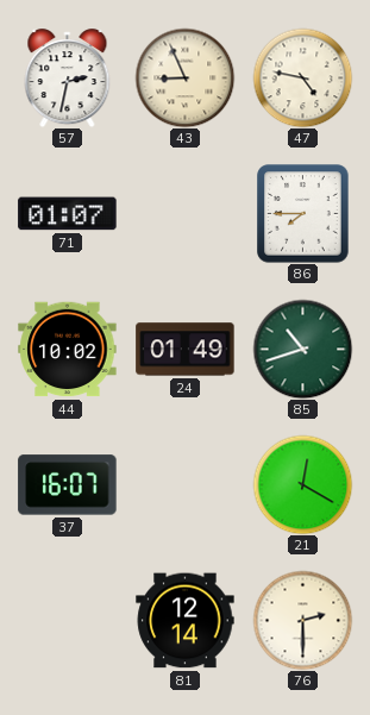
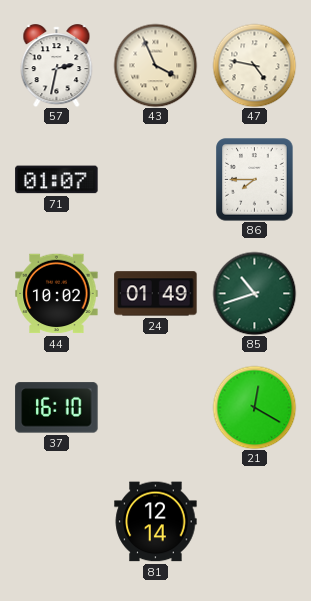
43: 8:56 -> 3:56
37: 16:07 -> 16:10
76: 2:30 -> none
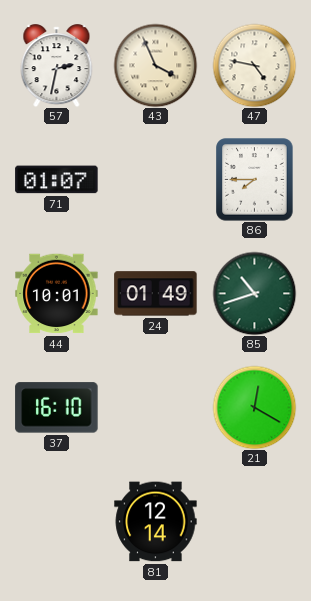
44: 10:02 -> 10:01
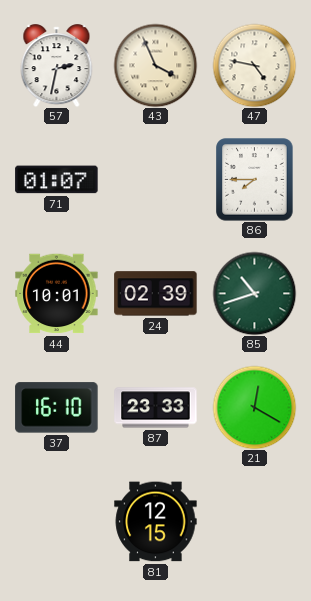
24: 01:49 -> 02:39
87: none -> 23:33
81: 12:14 -> 12:15
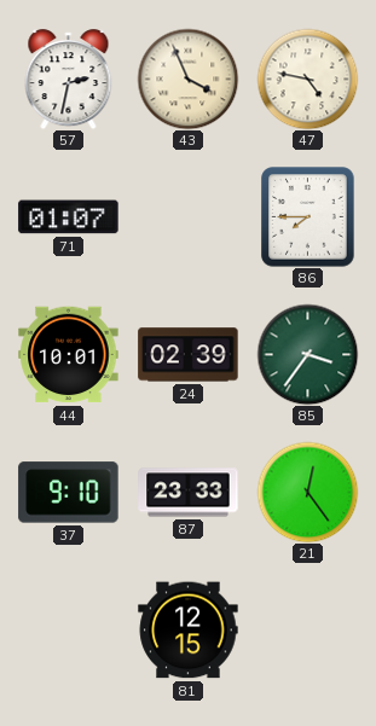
85: 10:42 -> 3:36
37: 16:10 -> 9:10
21: 12:20 -> 12:24
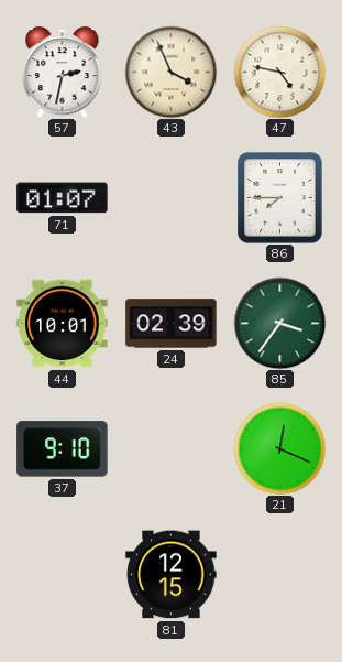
87: 23:33 -> none
21: 12:24 -> 12:19
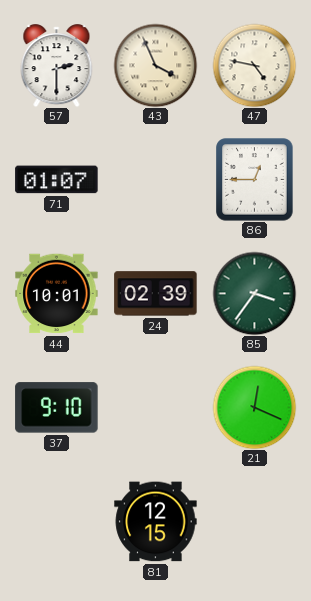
57: 2:32 -> 2:30
86: 7:45 -> 12:45
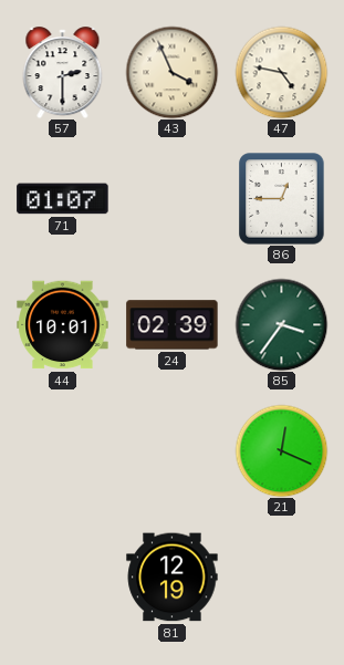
37: 9:10 -> none
81: 12:15 -> 12:19
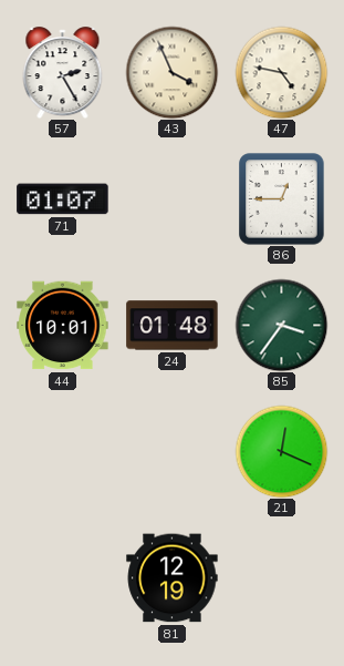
57: 2:30 -> 2:25
24: 02:39 -> 01:48
